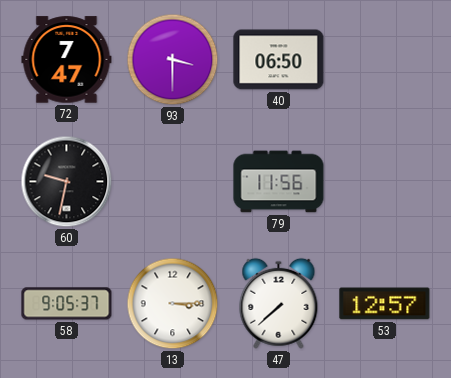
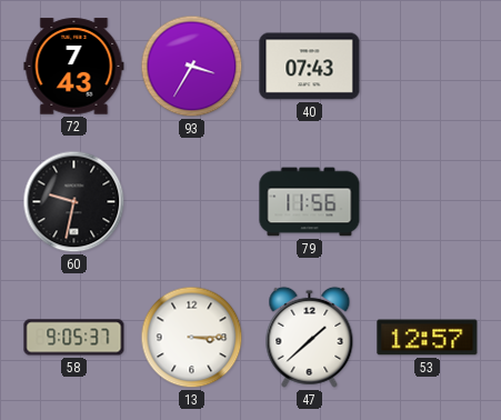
72: 7:47 -> 7:43
93: 3:30 -> 3:35
40: 06:50 -> 07:43
47: 7:38 -> 1:38
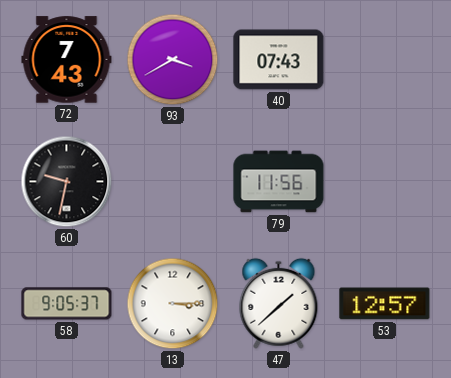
93: 3:35 -> 3:40
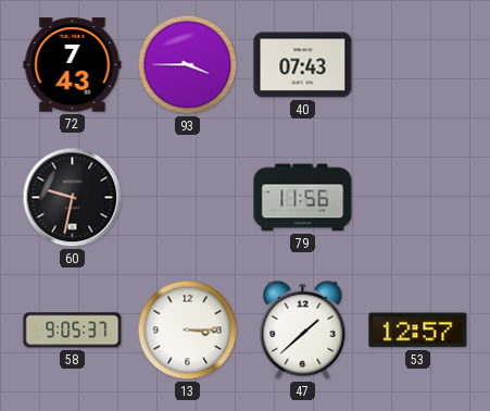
93: 3:40 -> 3:45
